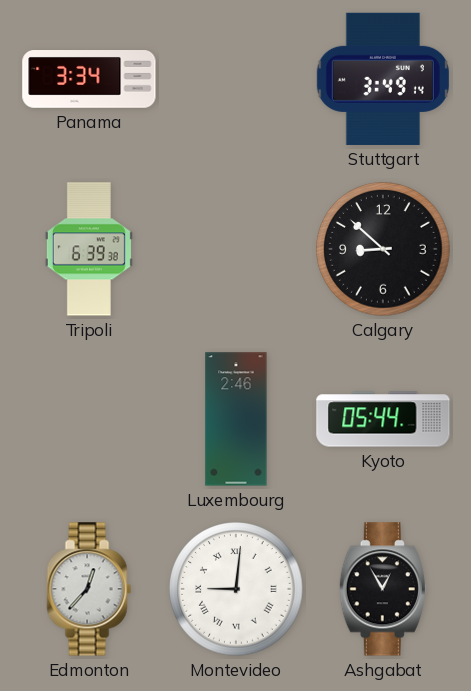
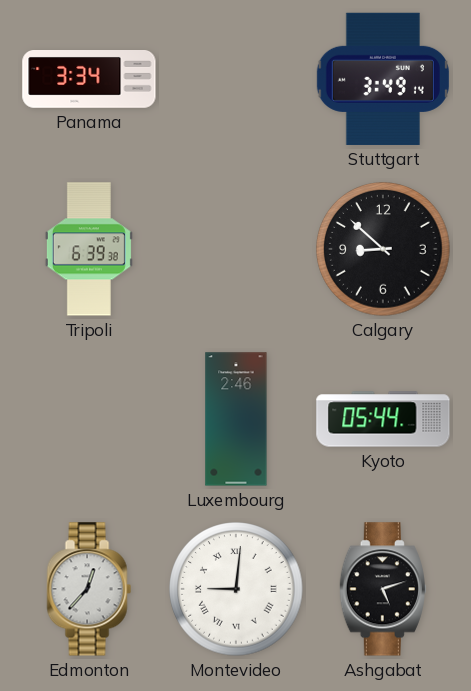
Ashgabat: 12:55 -> 5:12
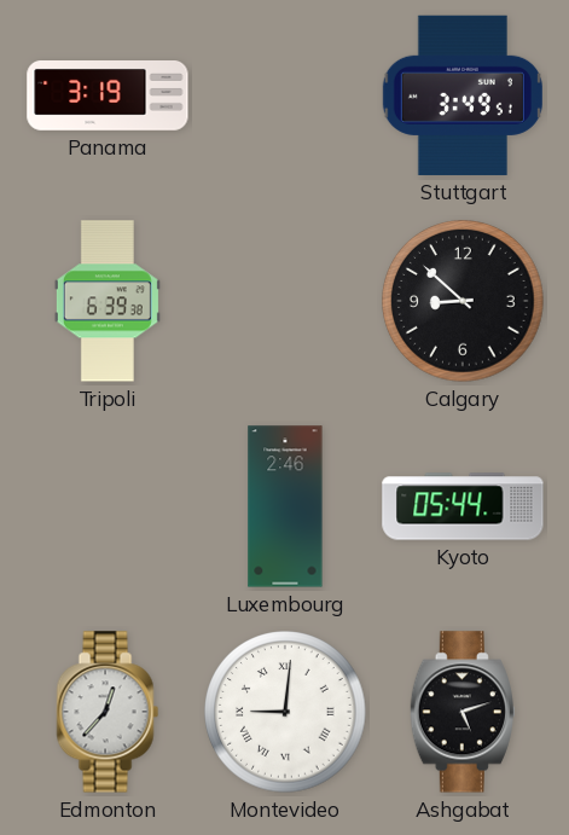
Panama: 3:34 -> 3:19
Stuttgart: 3:49:14 -> 3:49:51
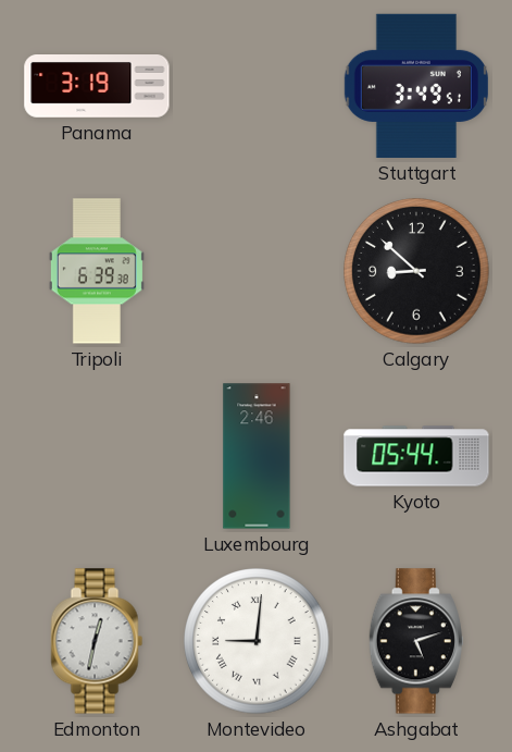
Edmonton: 12:37 -> 12:32
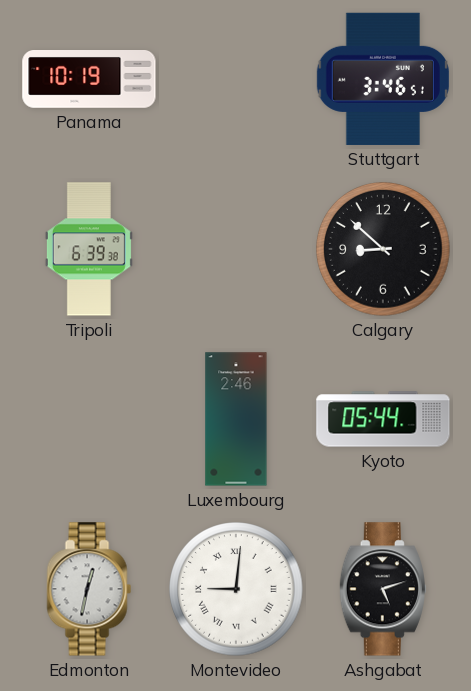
Panama: 3:19 -> 10:19
Stuttgart: 3:49 -> 3:46
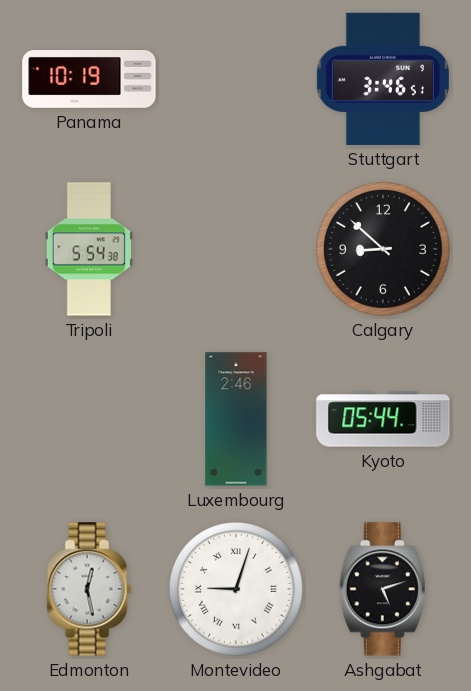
Tripoli: 6:39 -> 5:54
Edmonton: 12:32 -> 12:28
Montevideo: 9:01 -> 9:03
